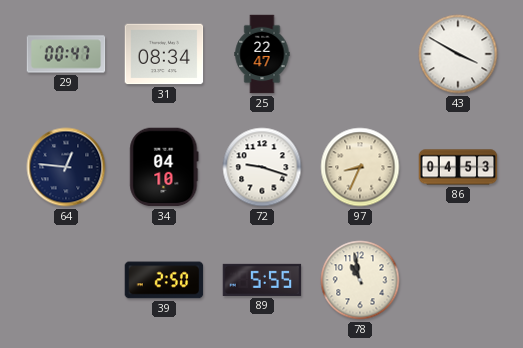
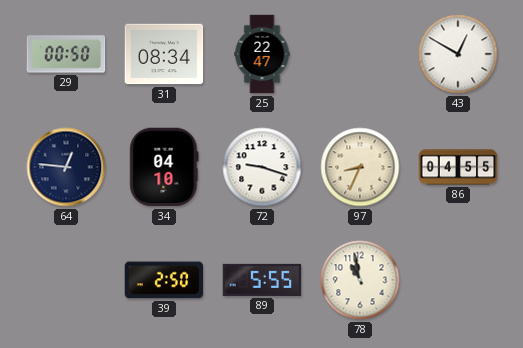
29: 00:47 -> 00:50
43: 3:50 -> 12:50
86: 04:53 -> 04:55
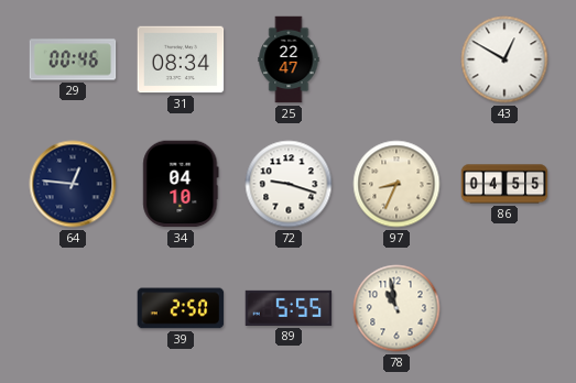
29: 00:50 -> 00:46
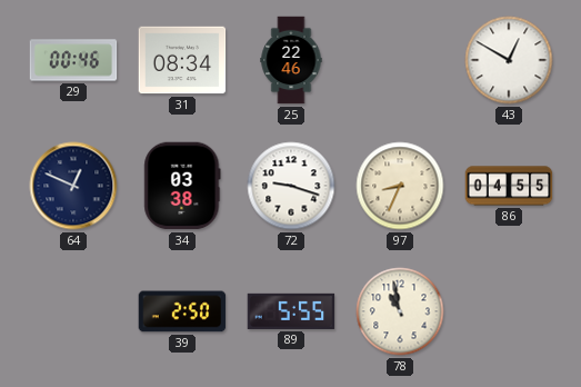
25: 22:47 -> 22:46
64: 12:46 -> 12:49
34: 04:10 -> 03:38
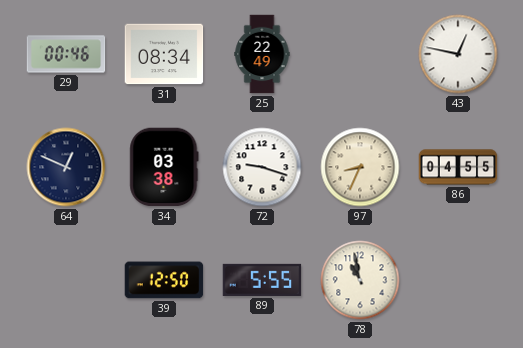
25: 22:46 -> 22:49
43: 12:50 -> 12:47
39: 2:50 -> 12:50
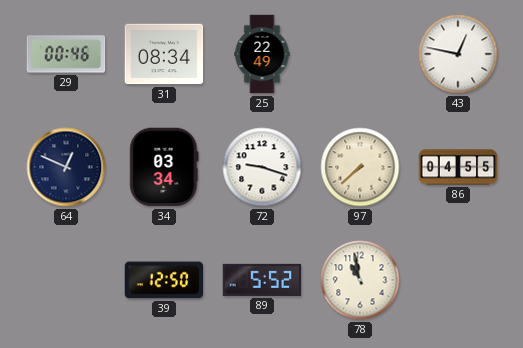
34: 03:38 -> 03:34
97: 8:34 -> 7:38
89: 5:55 -> 5:52
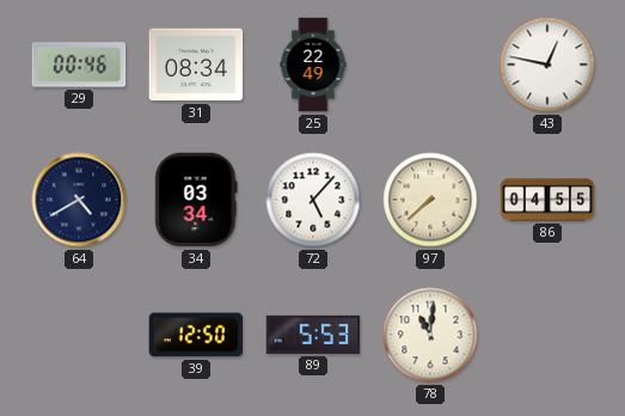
64: 12:49 -> 4:40
72: 9:18 -> 5:07
89: 5:52 -> 5:53
78: 10:58 -> 11:01
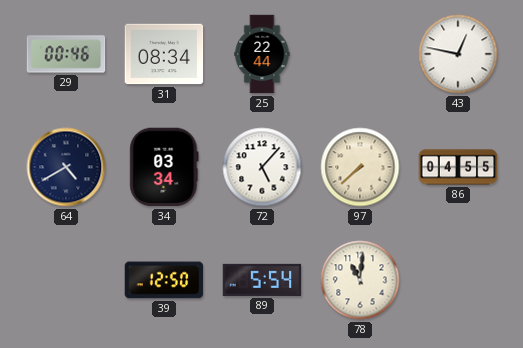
25: 22:49 -> 22:44
89: 5:53 -> 5:54
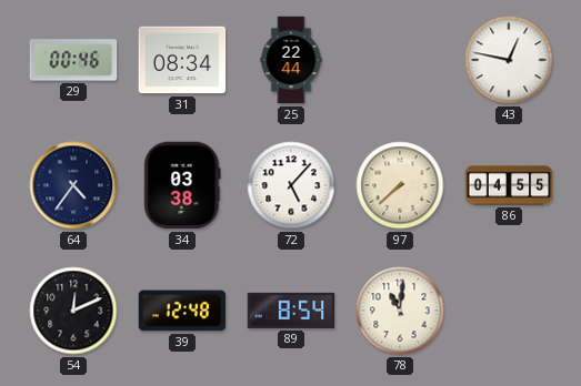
64: 4:40 -> 4:36
34: 03:34 -> 03:38
54: none -> 12:11
39: 12:50 -> 12:48
89: 5:54 -> 8:54
